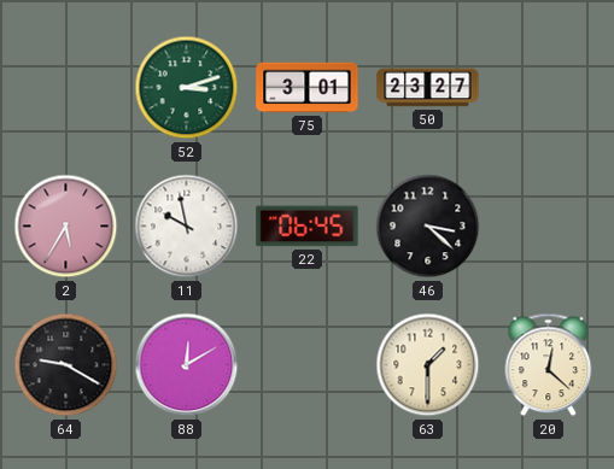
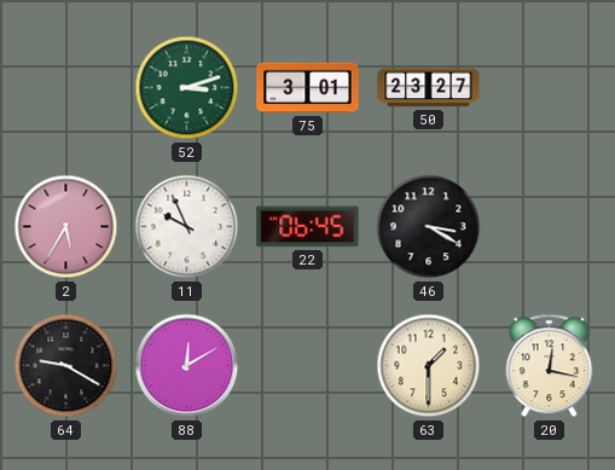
11: 9:58 -> 9:56
46: 3:22 -> 3:20
20: 12:22 -> 12:17
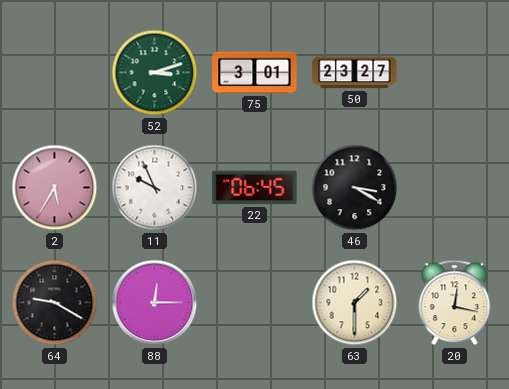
88: 12:10 -> 12:15
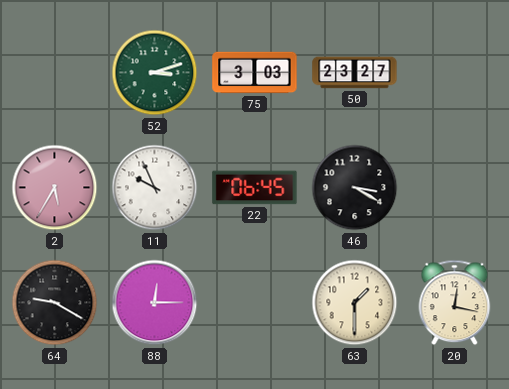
75: 3:01 -> 3:03
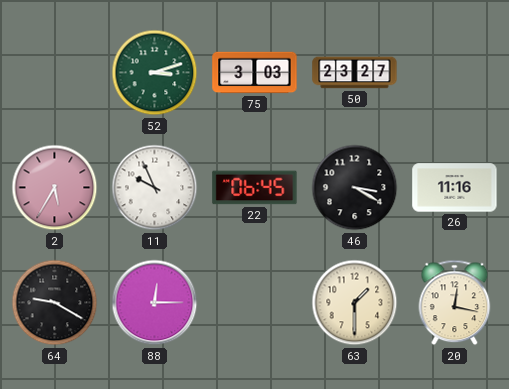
26: none -> 11:16
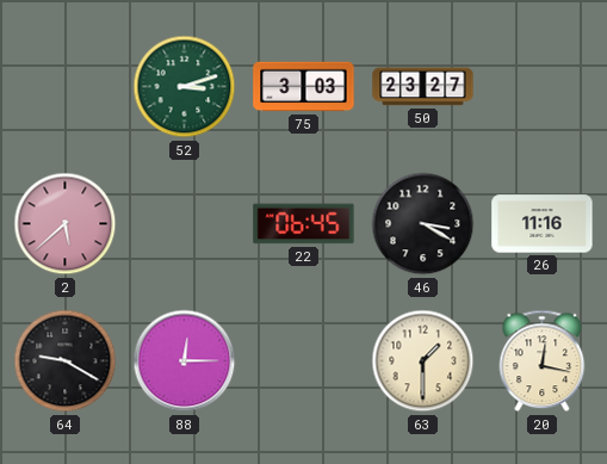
2: 5:35 -> 5:38
11: 9:56 -> none
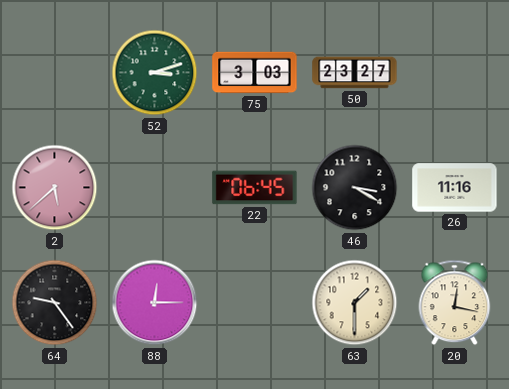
64: 9:20 -> 9:24
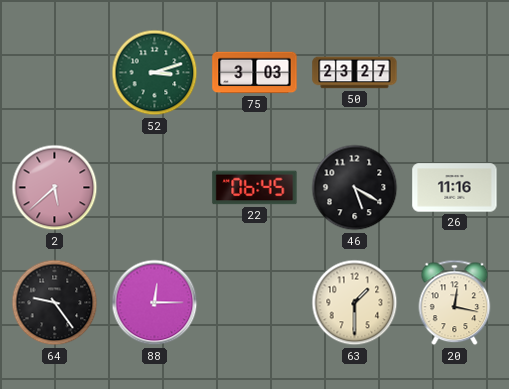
46: 3:20 -> 5:20
